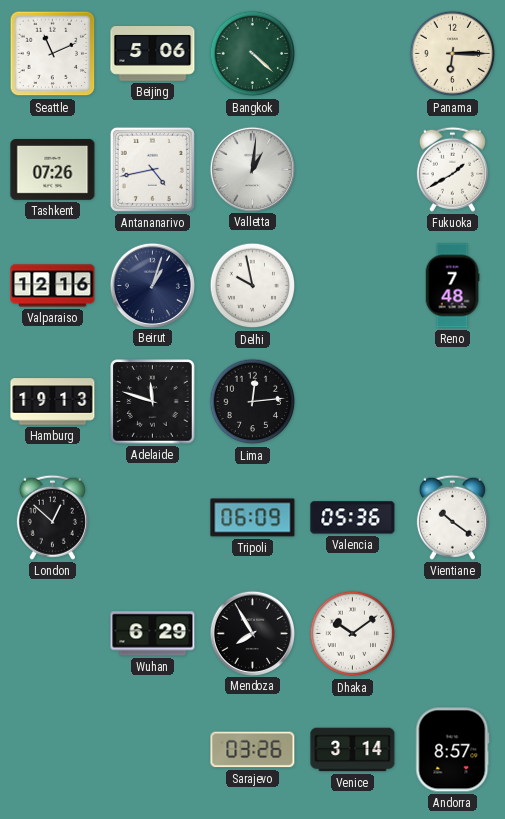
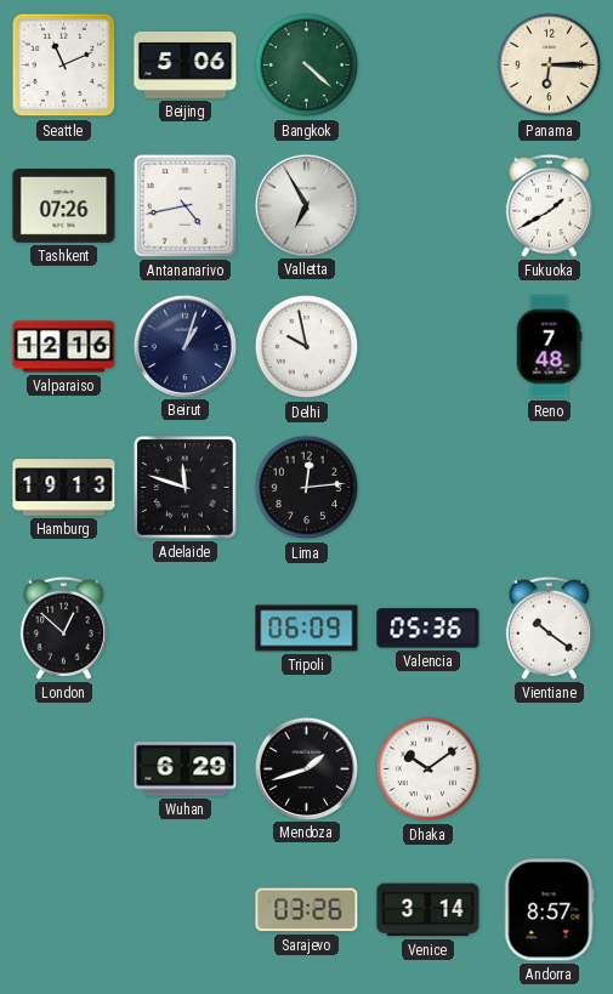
Valletta: 1:01 -> 6:55
Mendoza: 7:55 -> 1:42
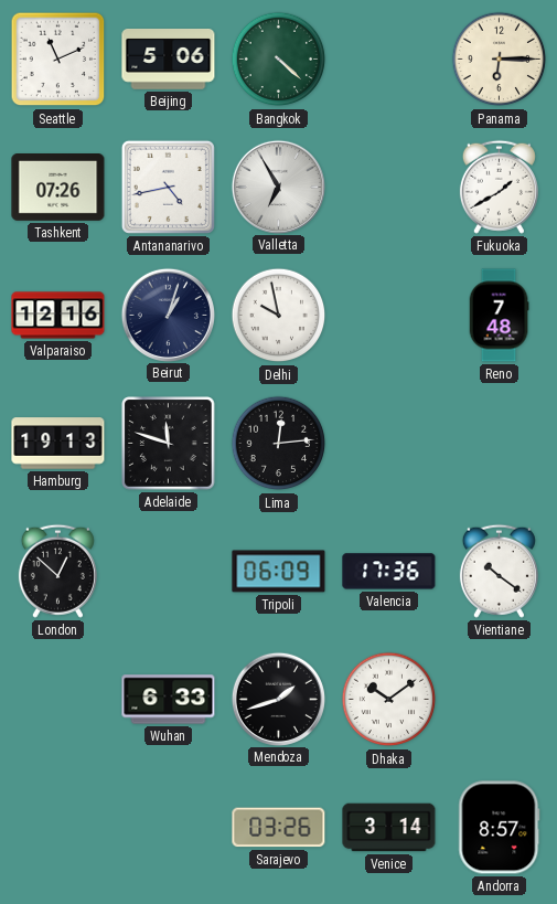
Valencia: 05:36 -> 17:36
Wuhan: 6:29 -> 6:33
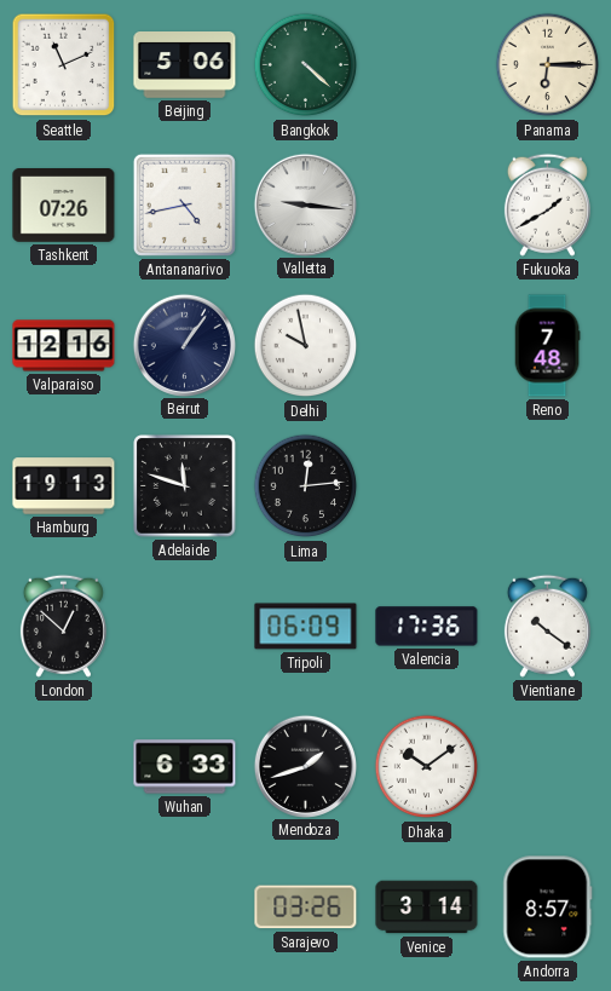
Valletta: 6:55 -> 9:16
Beirut: 1:03 -> 1:06
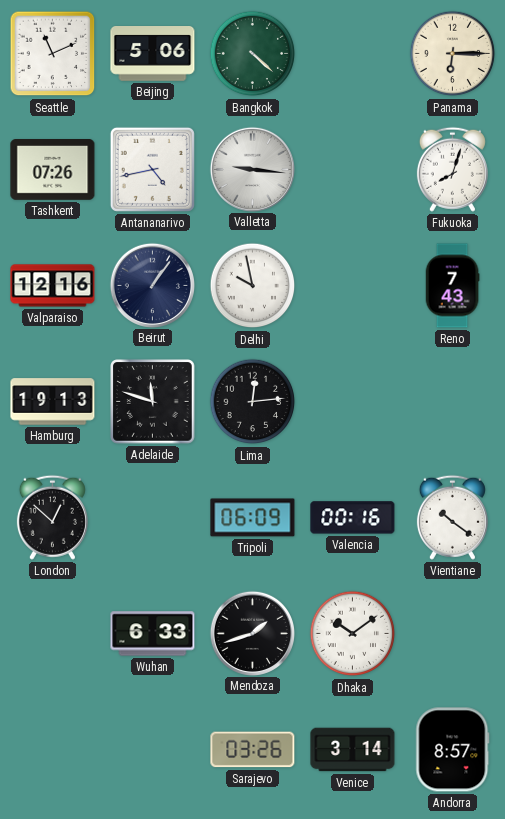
Fukuoka: 1:40 -> 8:03
Reno: 7:48 -> 7:43
Valencia: 17:36 -> 00:16
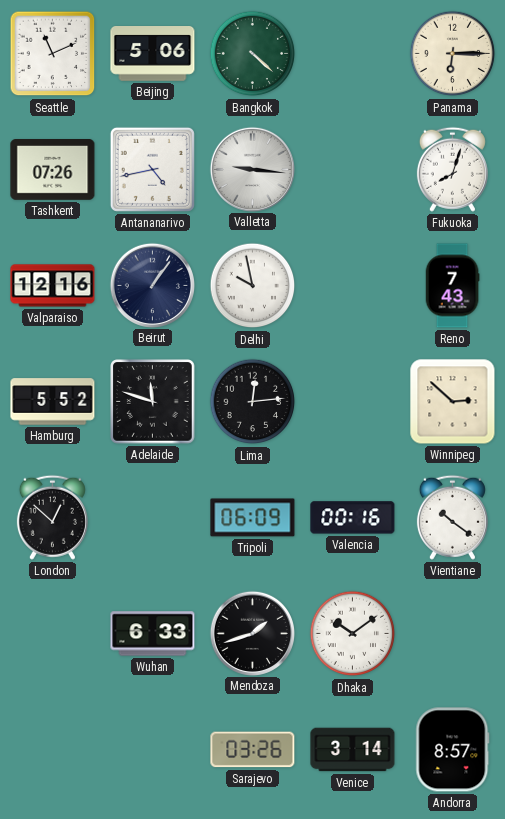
Hamburg: 19:13 -> 5:52
Winnipeg: none -> 2:52
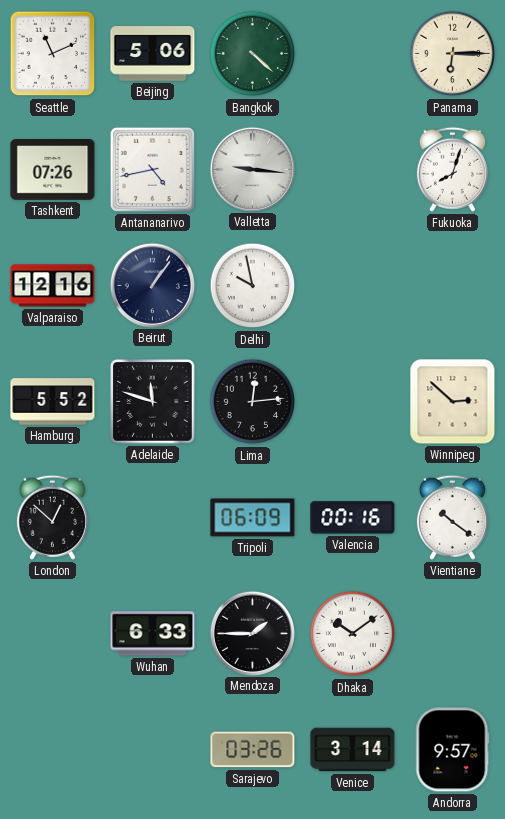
Reno: 7:43 -> none
Mendoza: 1:42 -> 1:45
Andorra: 8:57 -> 9:57
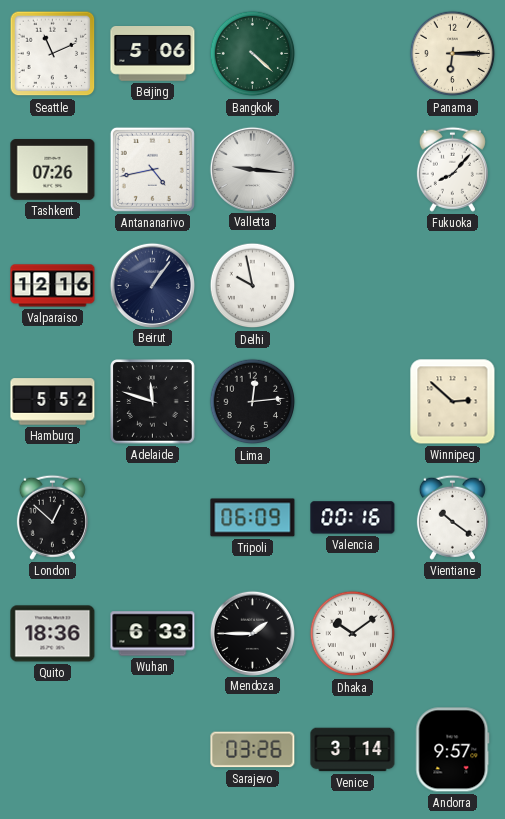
Fukuoka: 8:03 -> 8:07
Quito: none -> 18:36
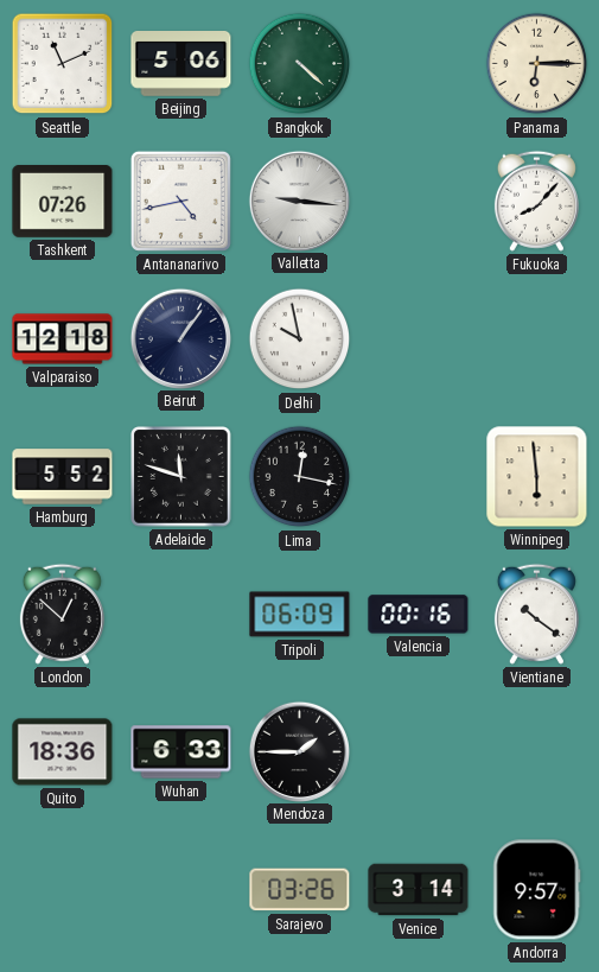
Valparaiso: 12:16 -> 12:18
Lima: 12:14 -> 12:17
Winnipeg: 2:52 -> 5:59
Dhaka: 10:09 -> none
